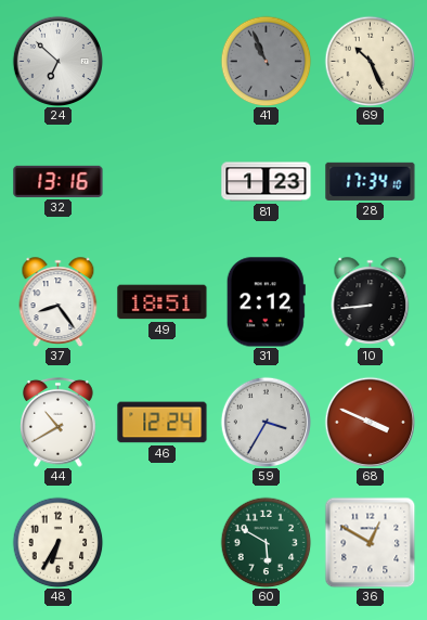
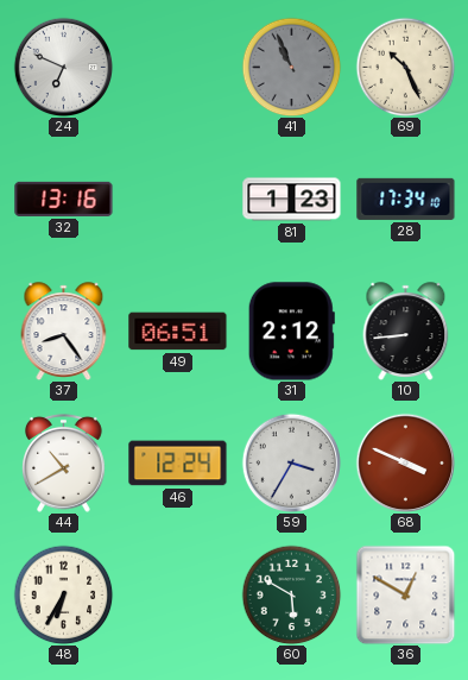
24: 6:52 -> 6:49
49: 18:51 -> 06:51
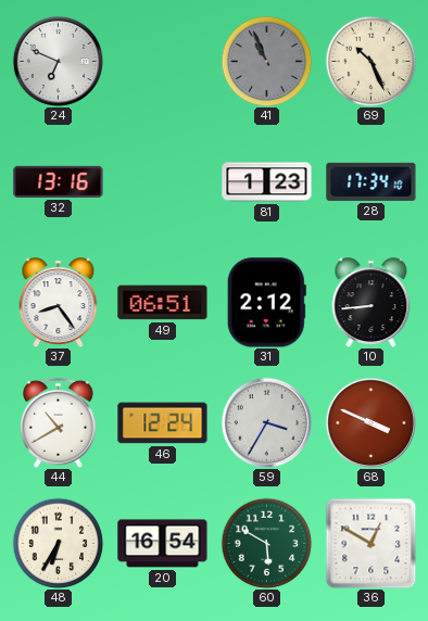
20: none -> 16:54
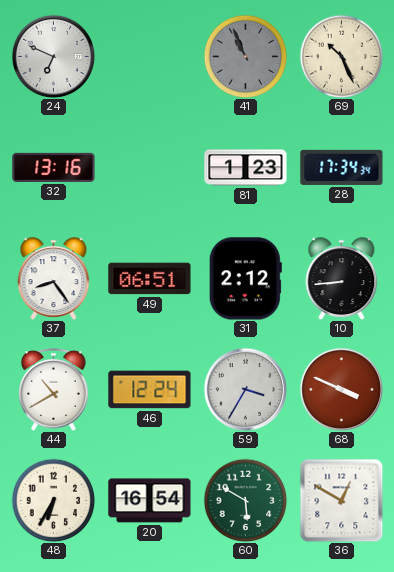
28: 17:34:10 -> 17:34:34
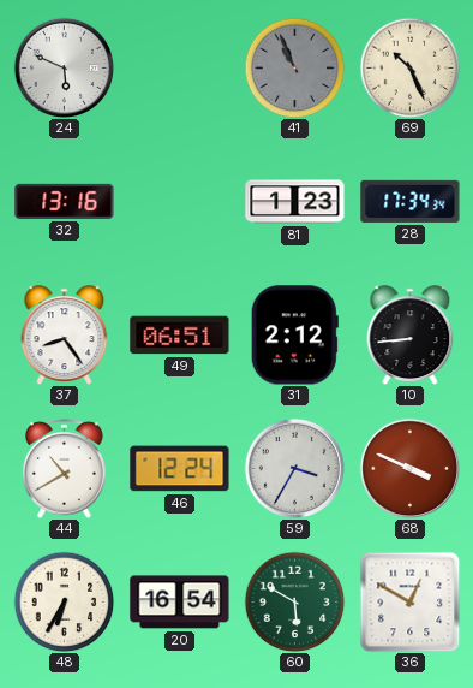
24: 6:49 -> 5:49
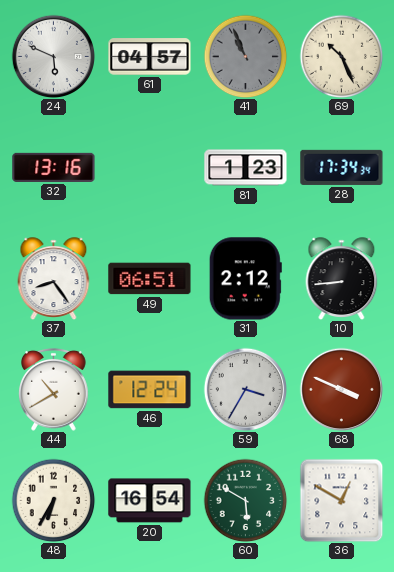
61: none -> 04:57
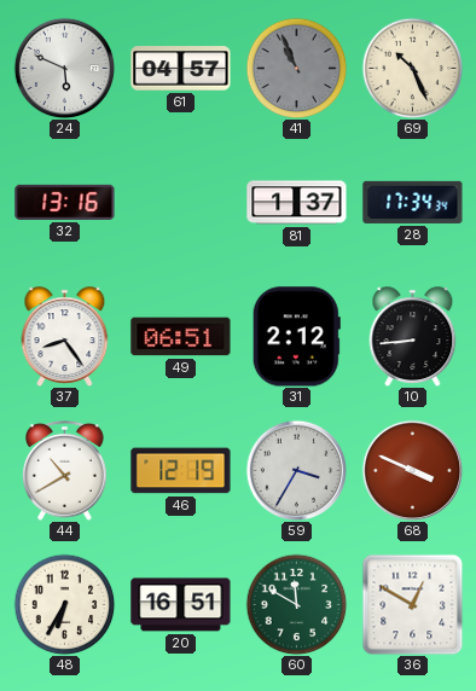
81: 1:23 -> 1:37
46: 12:24 -> 12:19
20: 16:54 -> 16:51
60: 5:50 -> 11:50
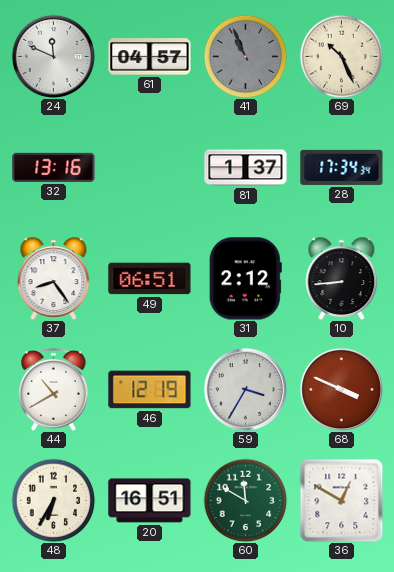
24: 5:49 -> 11:49
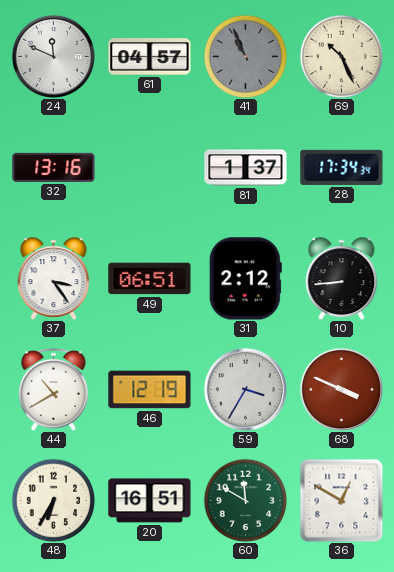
37: 8:24 -> 3:24
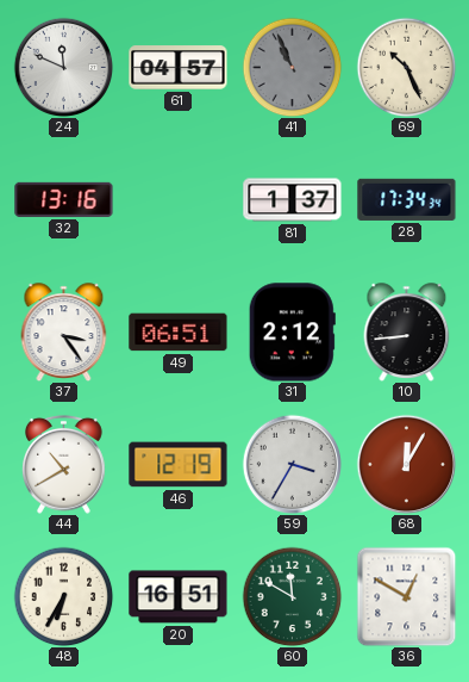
68: 3:49 -> 12:05
